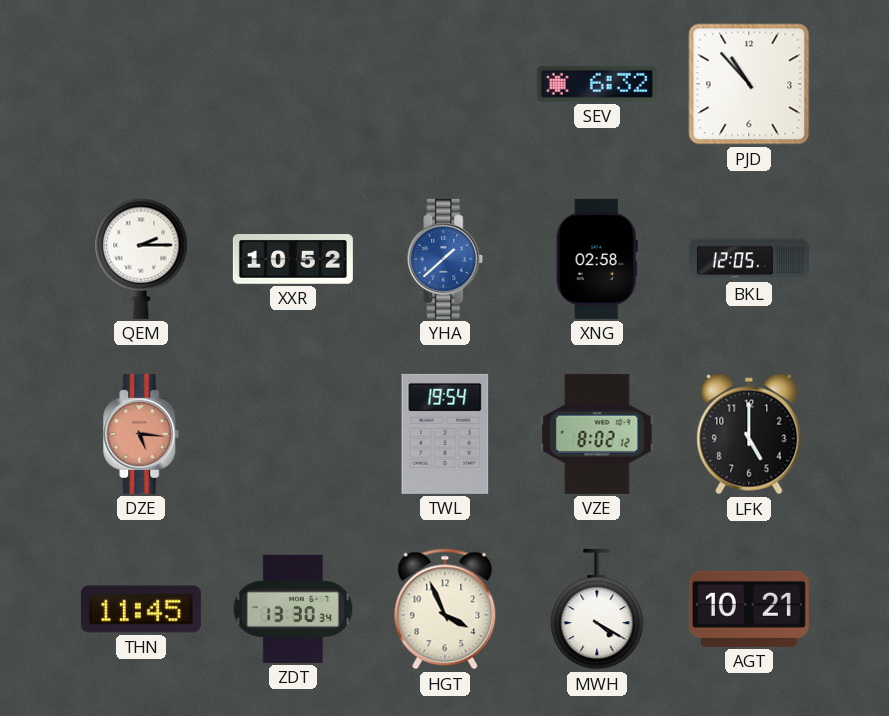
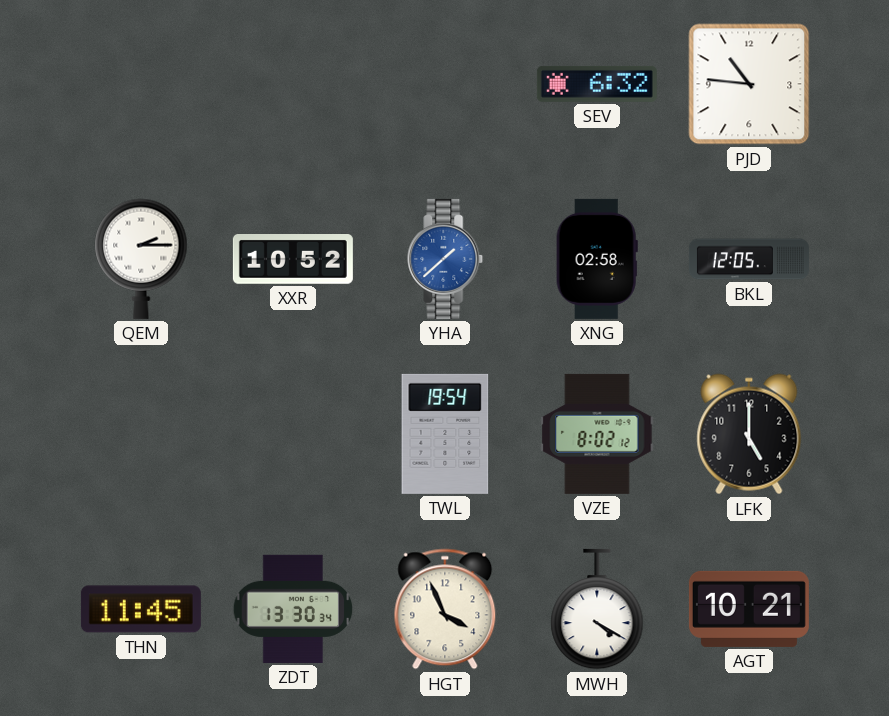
PJD: 10:53 -> 10:46
DZE: 5:16 -> none
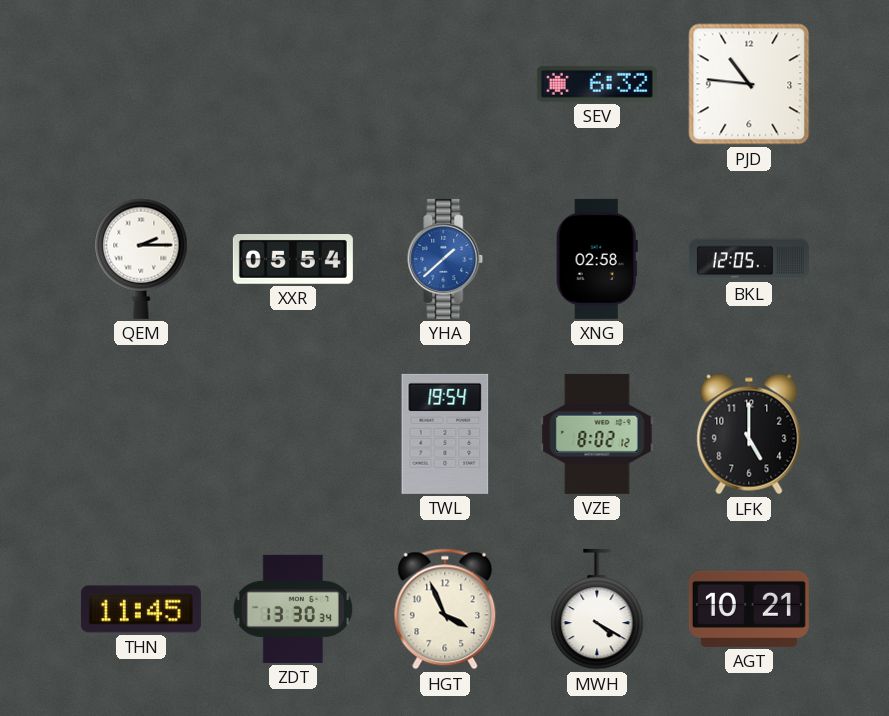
XXR: 10:52 -> 05:54
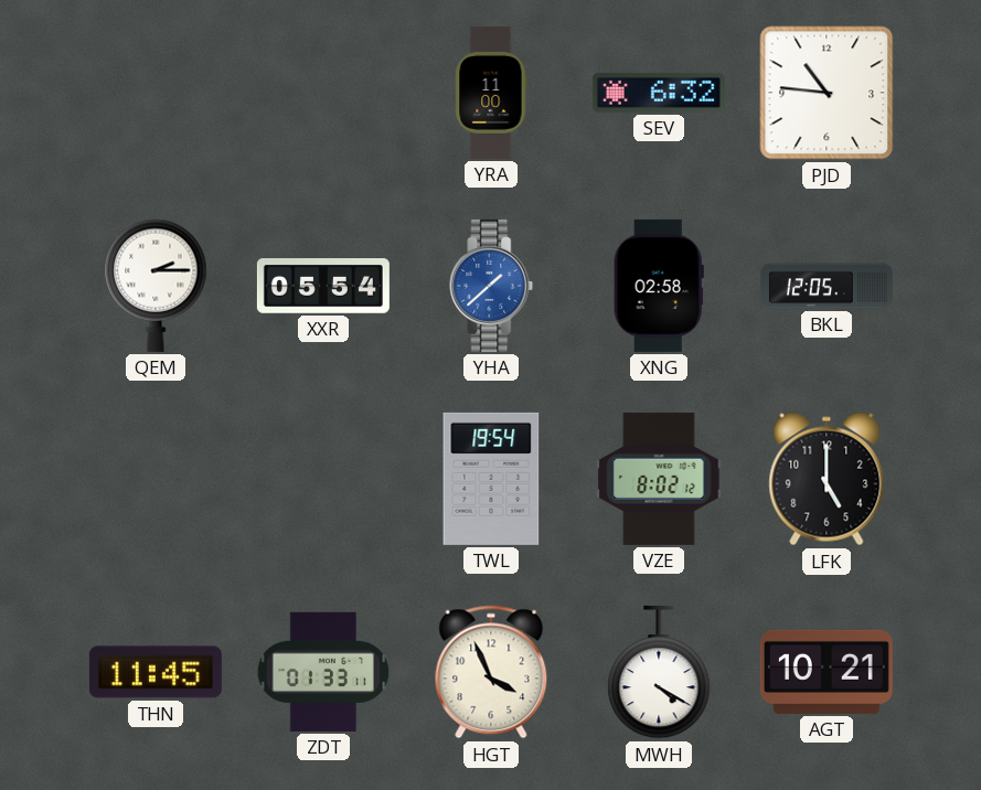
YRA: none -> 11:00
ZDT: 13:30 -> 01:33
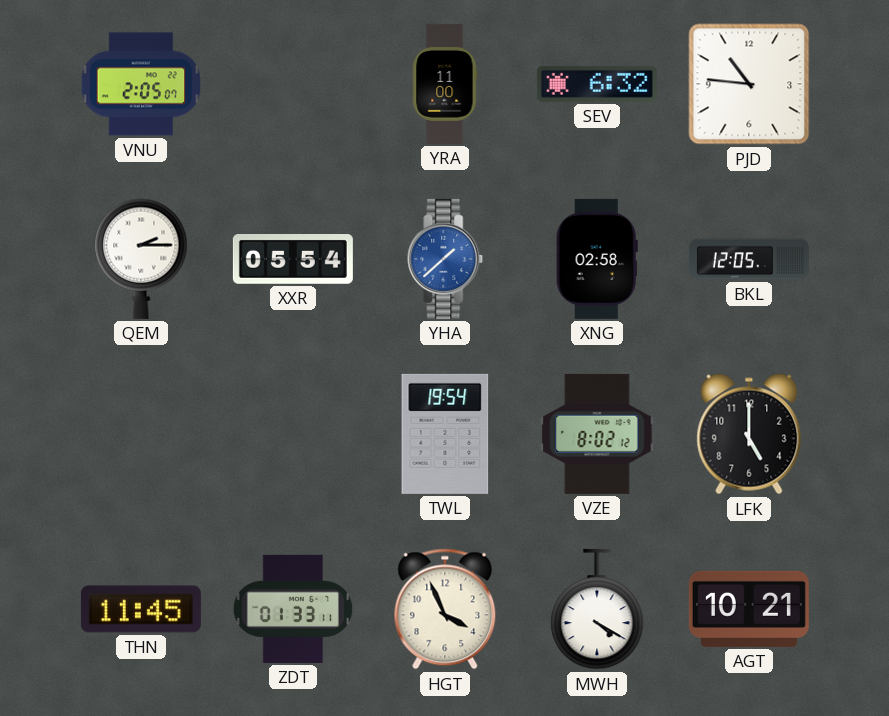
VNU: none -> 2:05
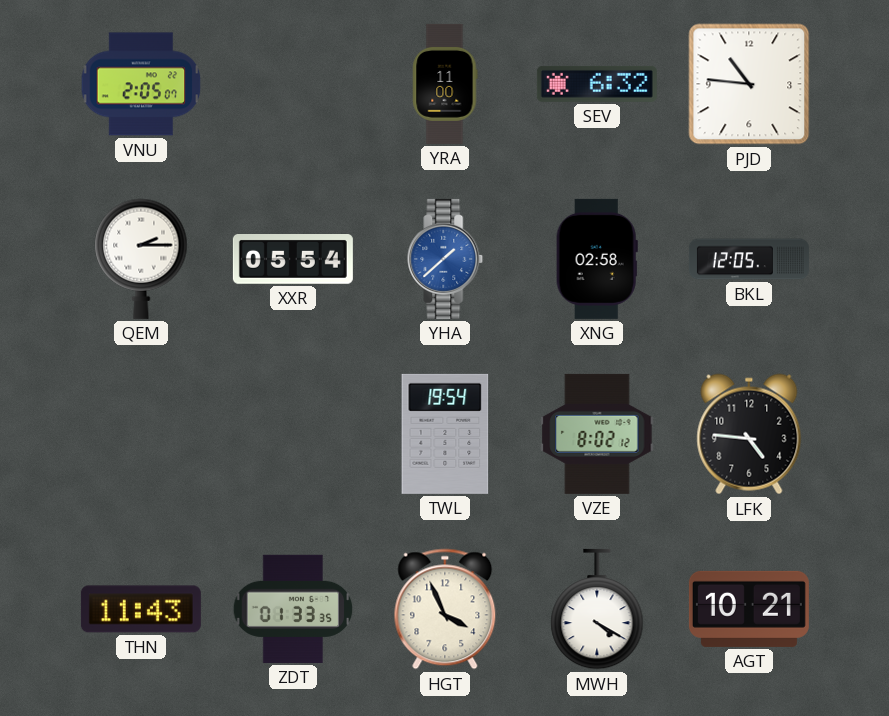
LFK: 5:00 -> 4:46
THN: 11:45 -> 11:43
ZDT: 01:33:11 -> 01:33:35
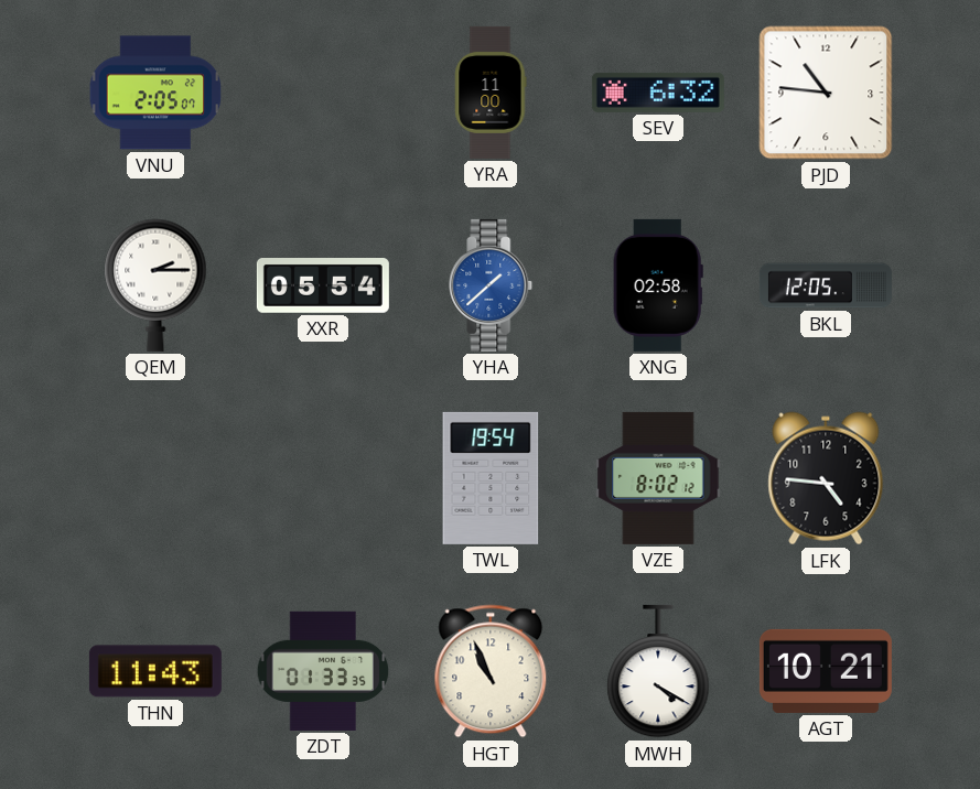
HGT: 3:56 -> 10:56
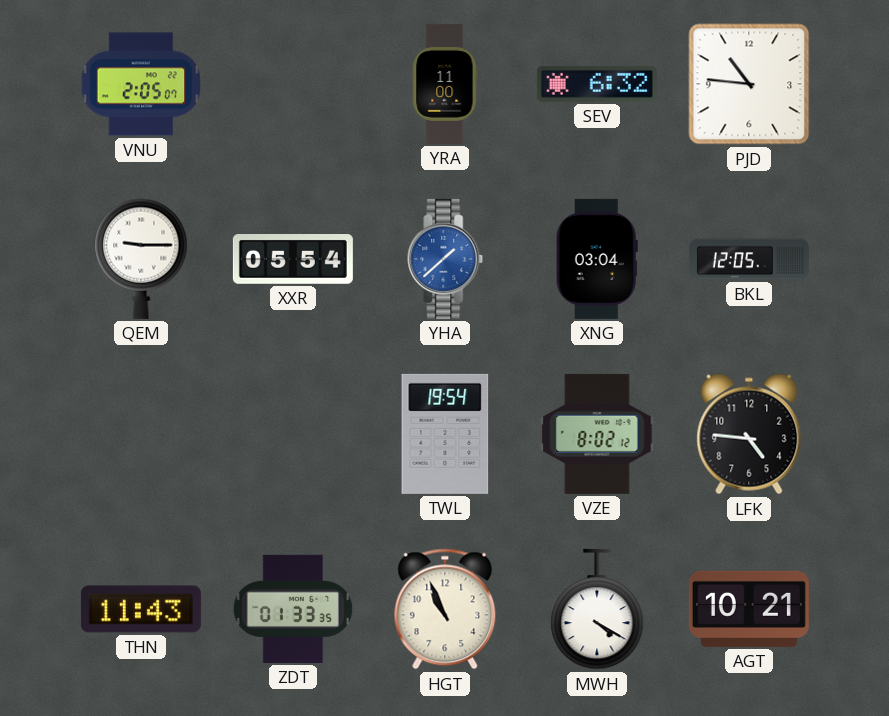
QEM: 2:15 -> 9:15
XNG: 02:58 -> 03:04
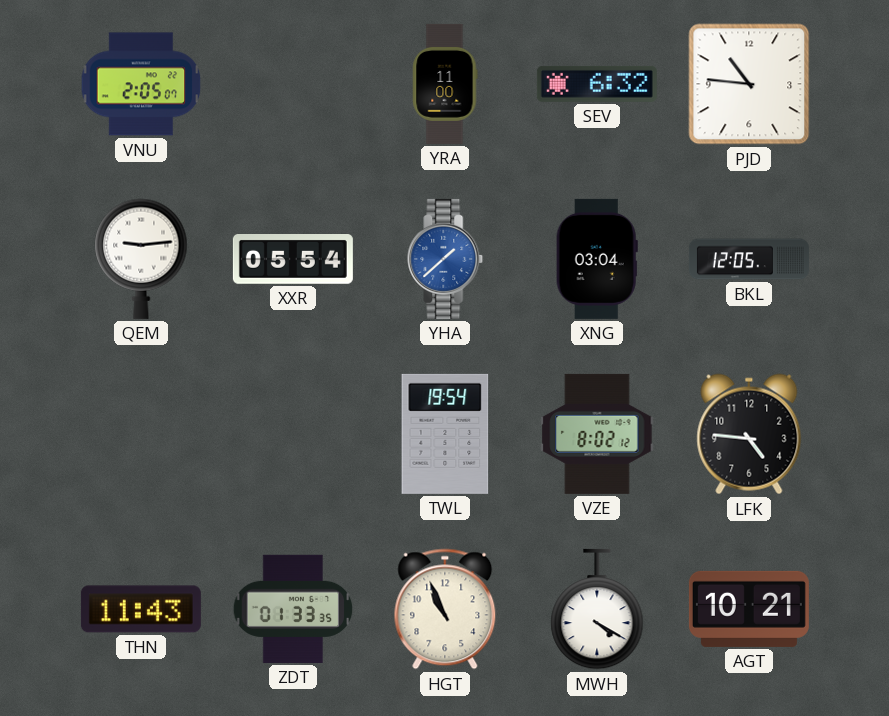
QEM: 9:15 -> 9:14
